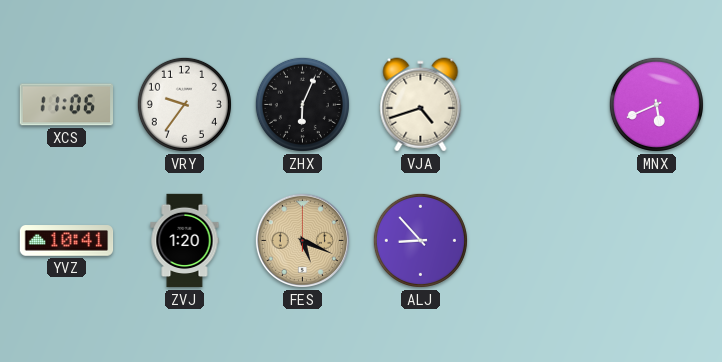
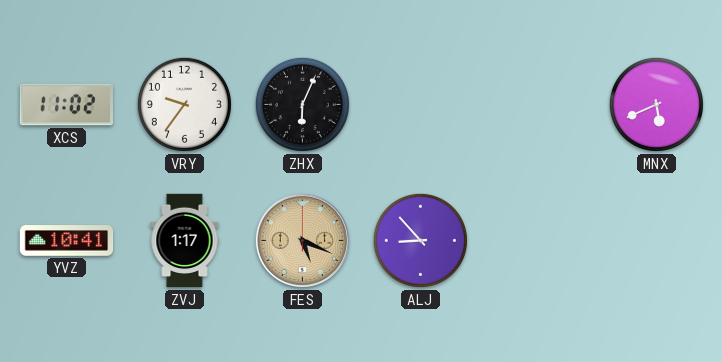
XCS: 11:06 -> 11:02
VJA: 4:42 -> none
ZVJ: 1:20 -> 1:17
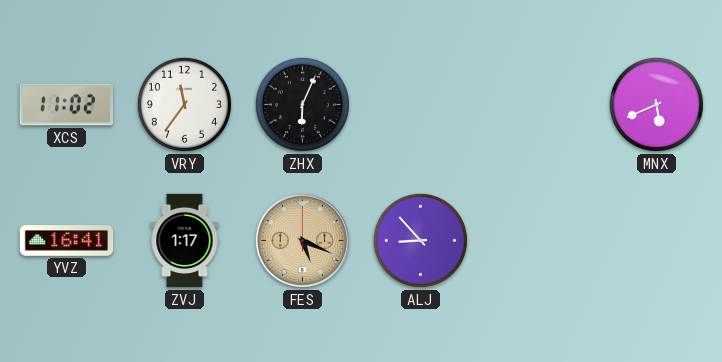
VRY: 9:36 -> 11:36
YVZ: 10:41 -> 16:41
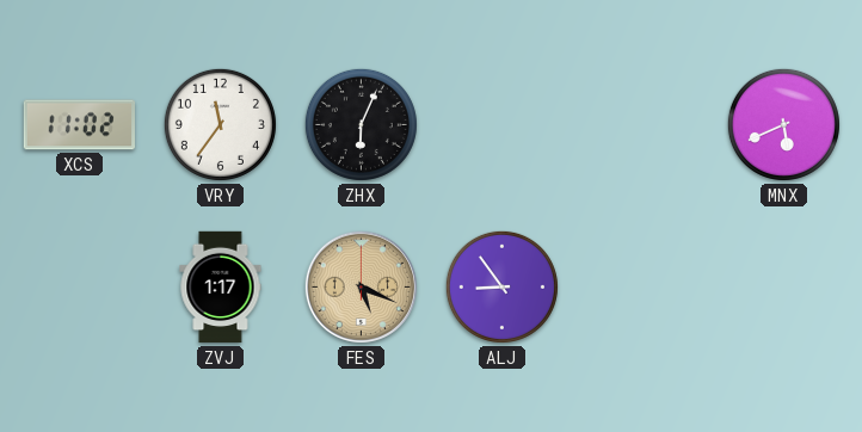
YVZ: 16:41 -> none
ALJ: 8:53 -> 8:54
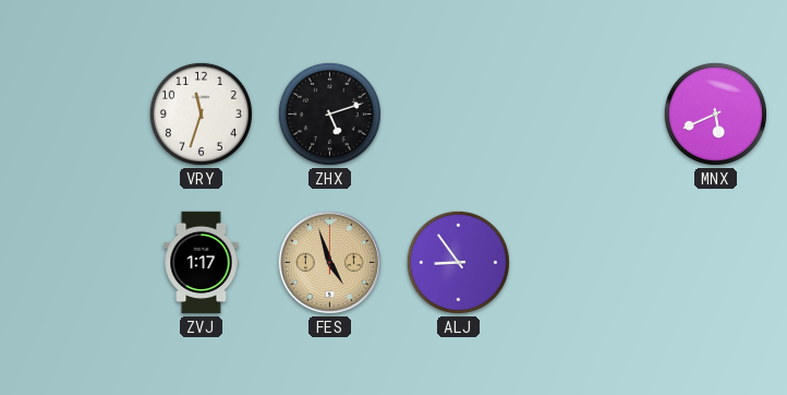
XCS: 11:02 -> none
VRY: 11:36 -> 11:33
ZHX: 6:04 -> 5:12
FES: 5:19 -> 4:57
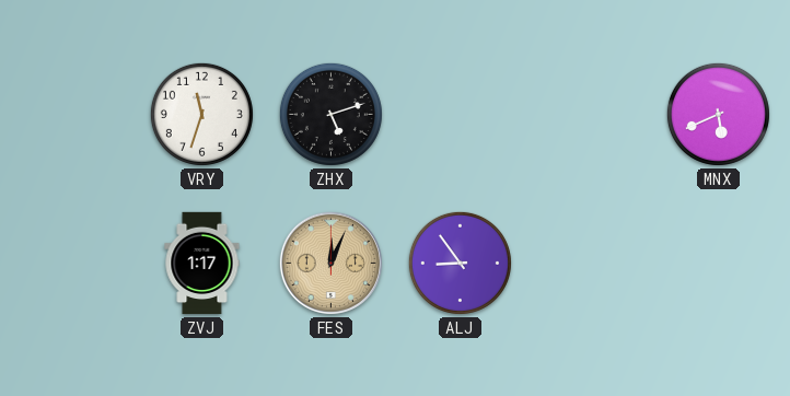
FES: 4:57 -> 12:04
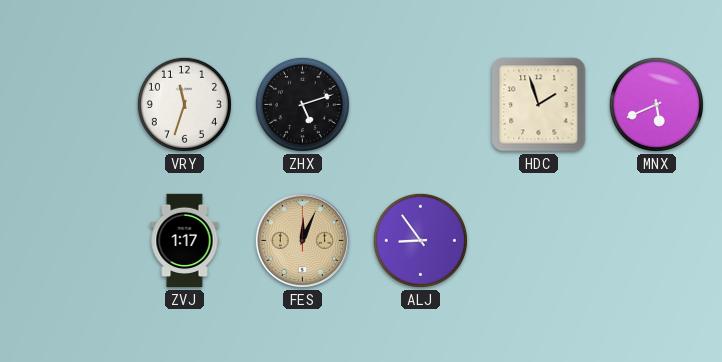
HDC: none -> 1:57
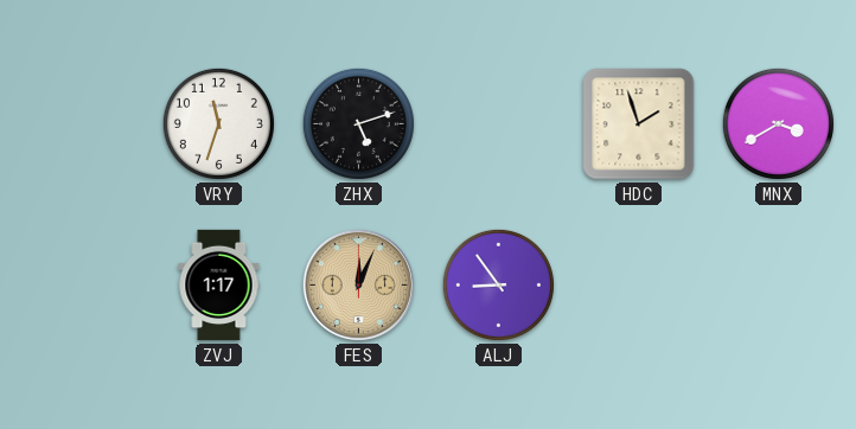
MNX: 5:41 -> 3:40
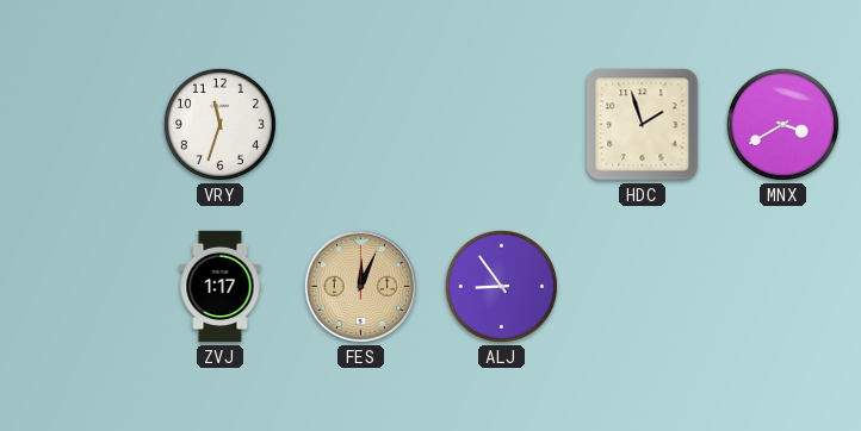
ZHX: 5:12 -> none
